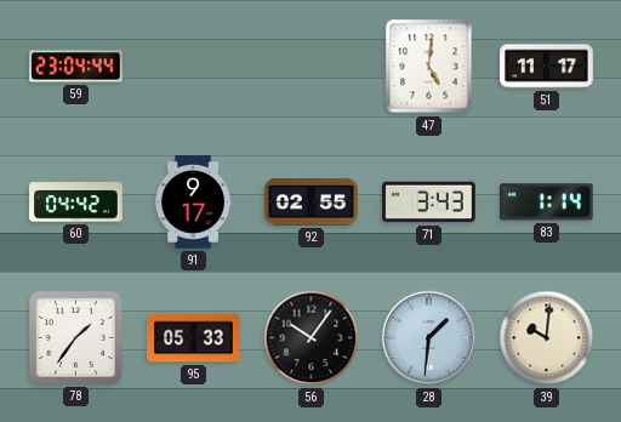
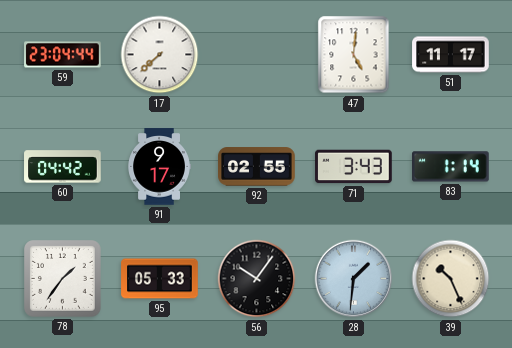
17: none -> 7:38
39: 10:01 -> 10:26
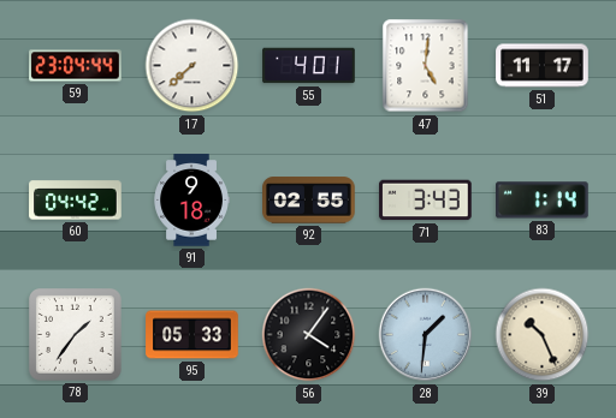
55: none -> 4:01
91: 9:17 -> 9:18
56: 10:06 -> 4:06
